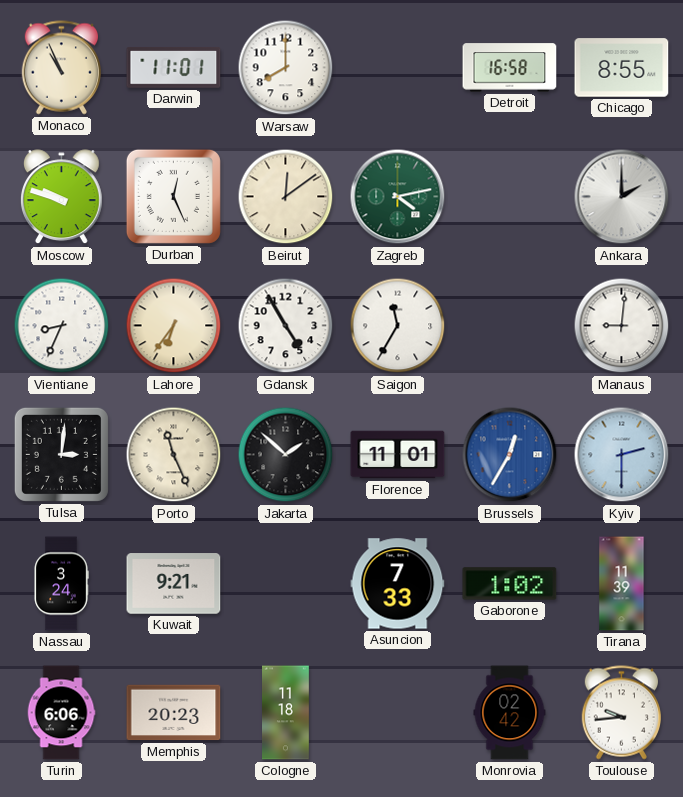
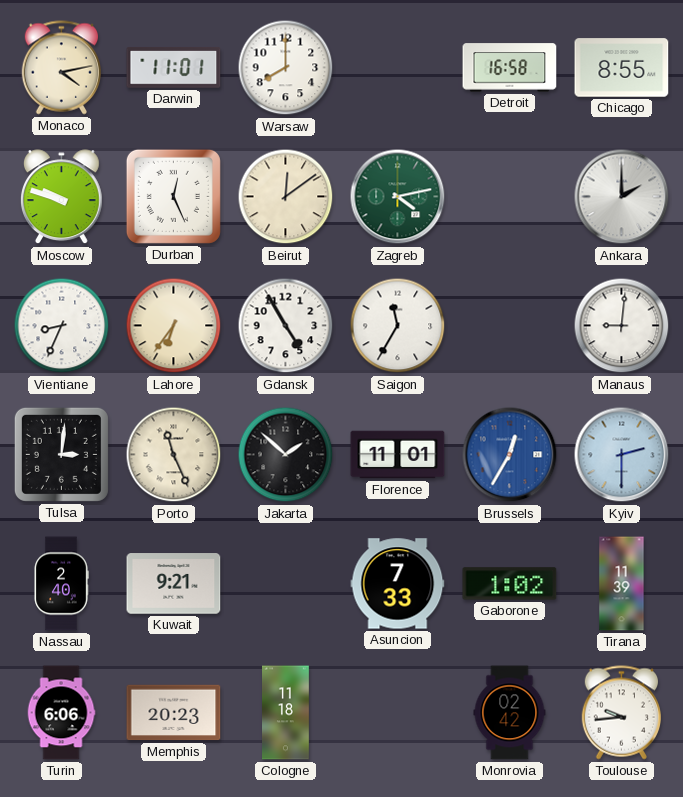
Monaco: 10:56 -> 4:13
Nassau: 3:24 -> 2:40
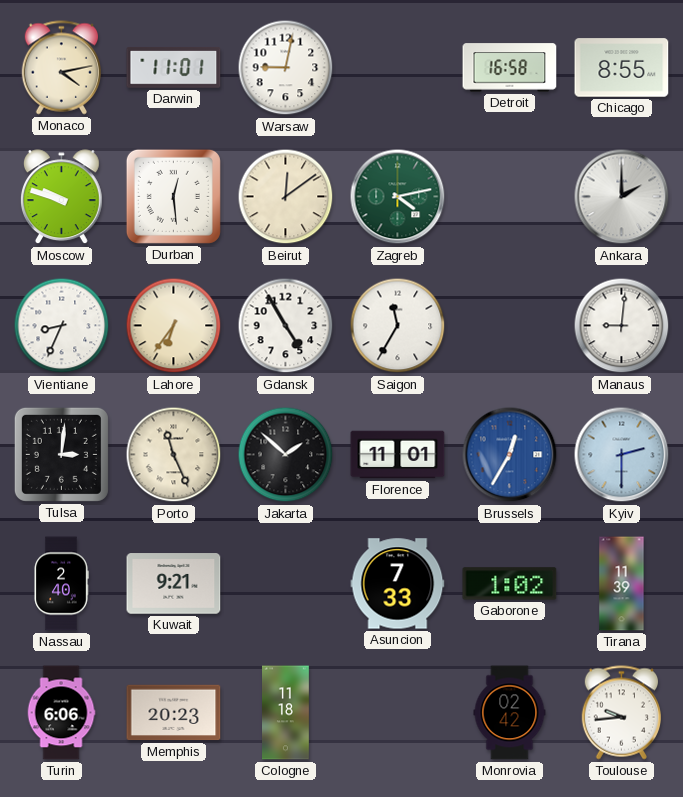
Warsaw: 8:00 -> 9:02
Durban: 12:26 -> 12:29
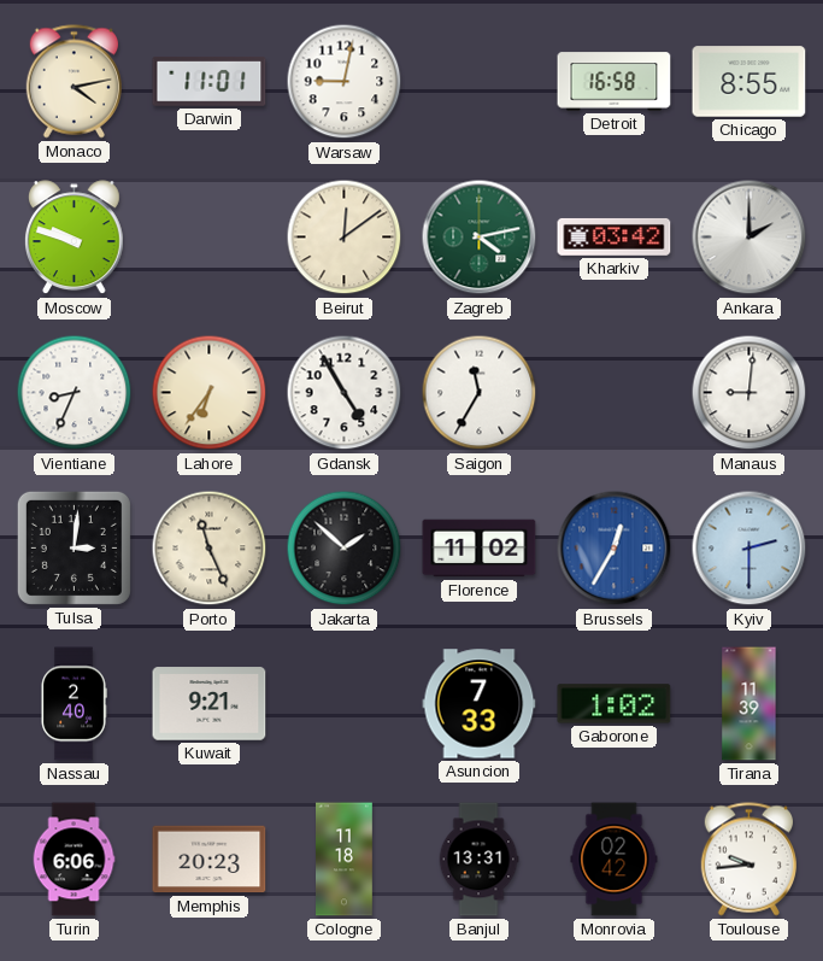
Durban: 12:29 -> none
Kharkiv: none -> 03:42
Florence: 11:01 -> 11:02
Banjul: none -> 13:31
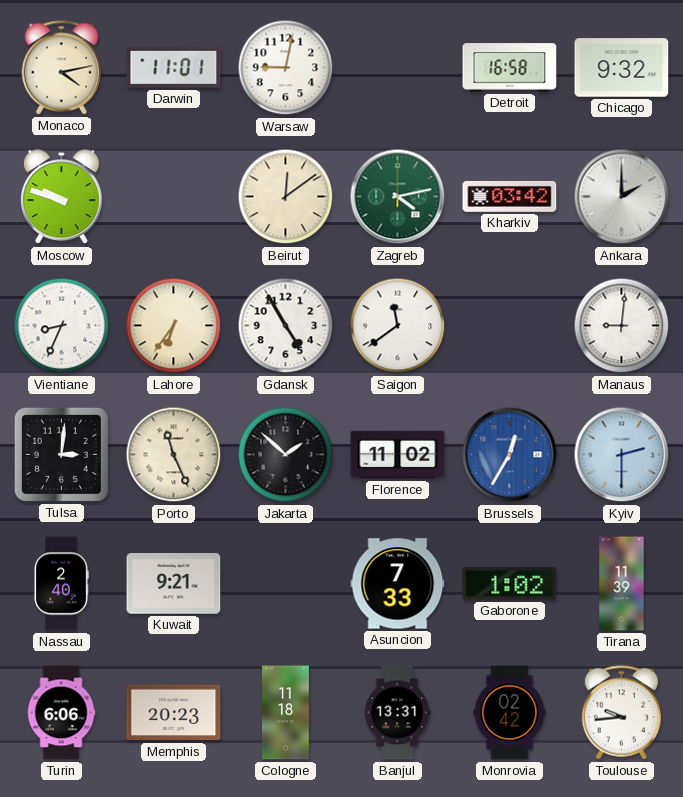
Chicago: 8:55 -> 9:32
Saigon: 11:35 -> 11:39
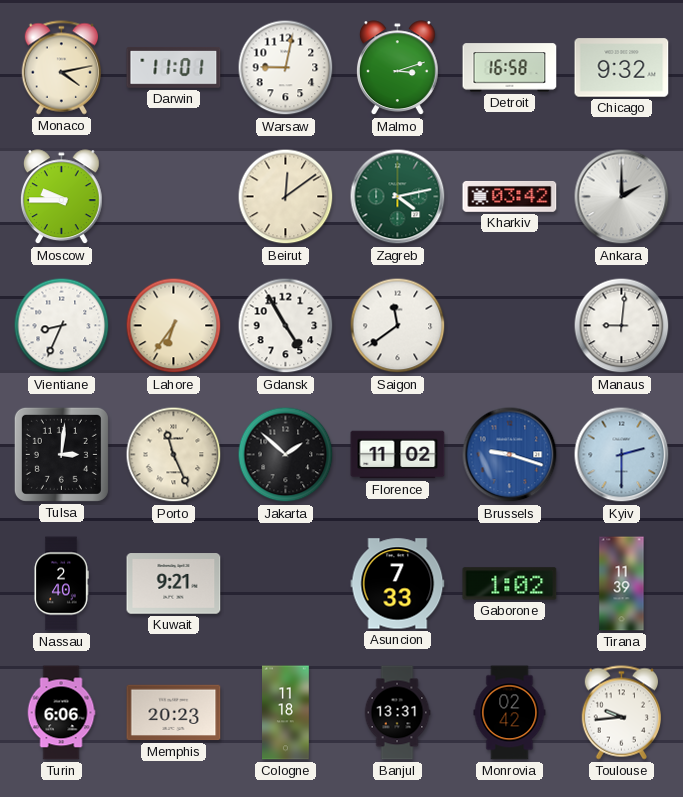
Malmo: none -> 3:12
Moscow: 9:48 -> 9:45
Brussels: 12:35 -> 9:18
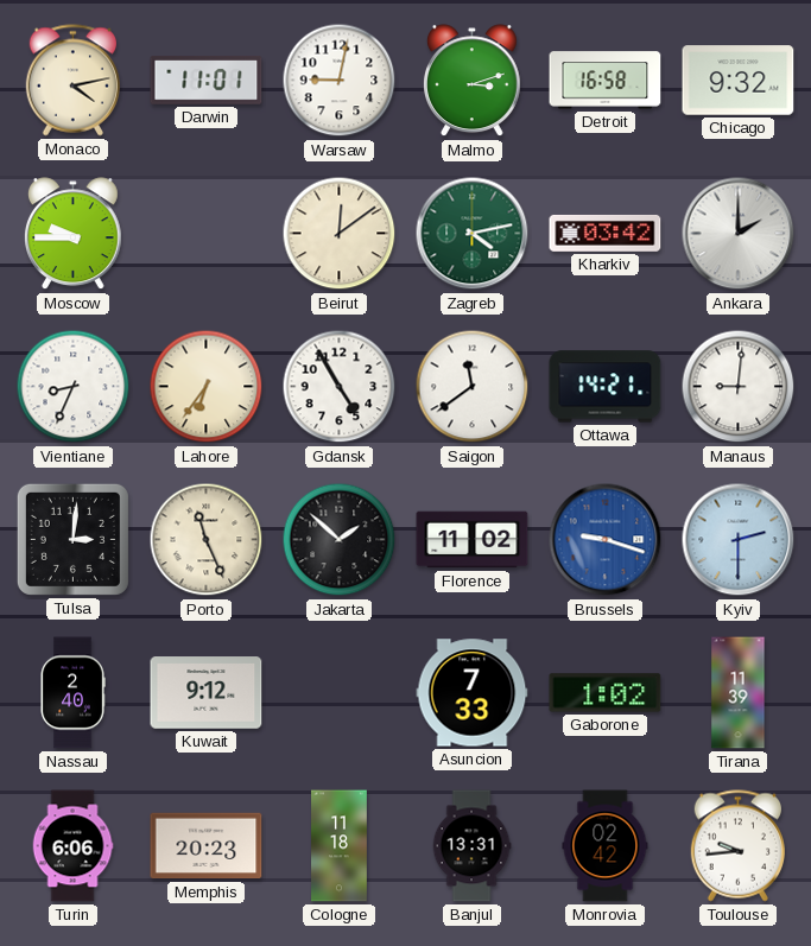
Ottawa: none -> 14:21
Kuwait: 9:21 -> 9:12
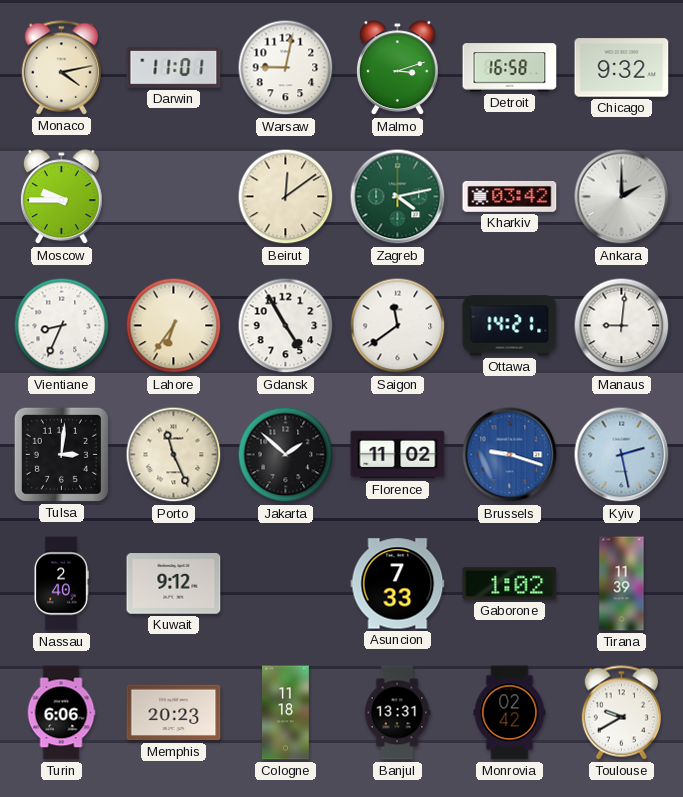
Kyiv: 2:30 -> 2:28
Toulouse: 9:44 -> 9:40
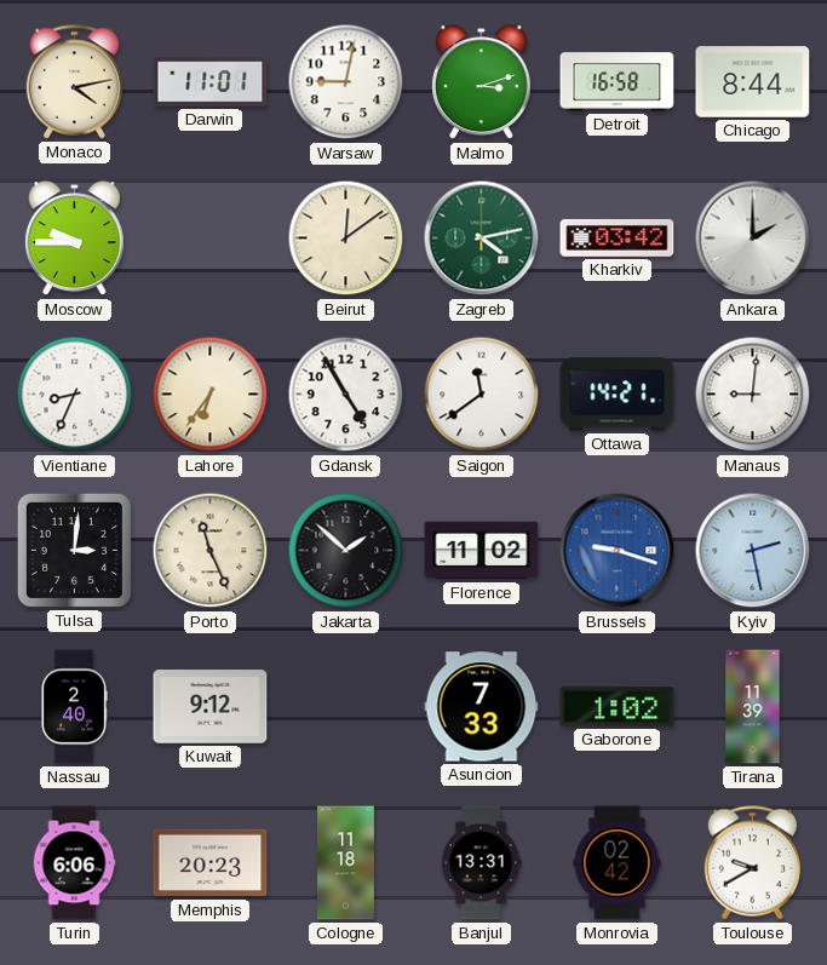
Chicago: 9:32 -> 8:44
